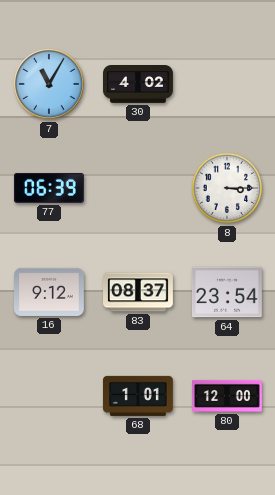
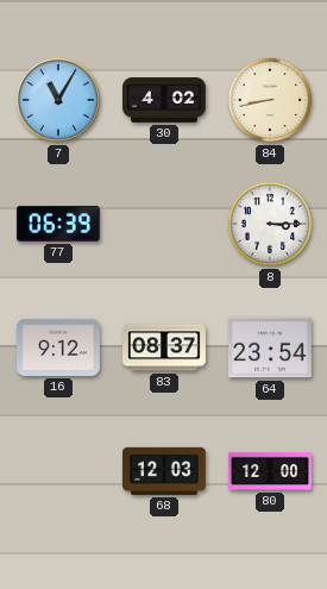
84: none -> 8:43
68: 1:01 -> 12:03
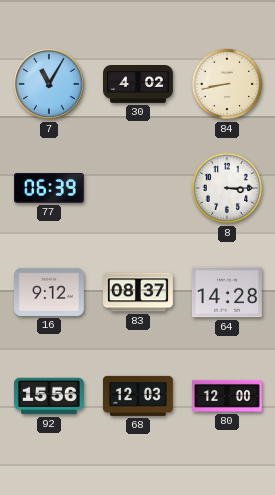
64: 23:54 -> 14:28
92: none -> 15:56
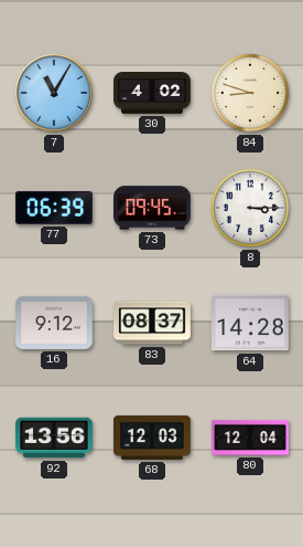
84: 8:43 -> 8:48
73: none -> 09:45
92: 15:56 -> 13:56
80: 12:00 -> 12:04
